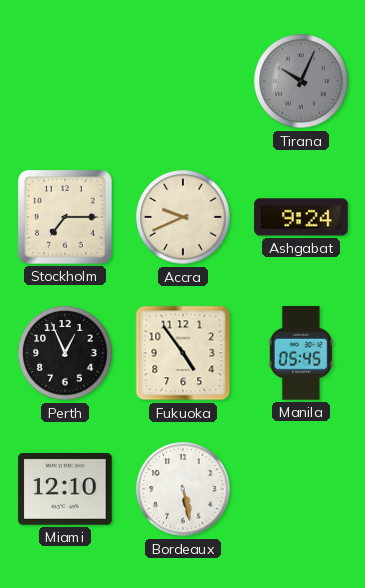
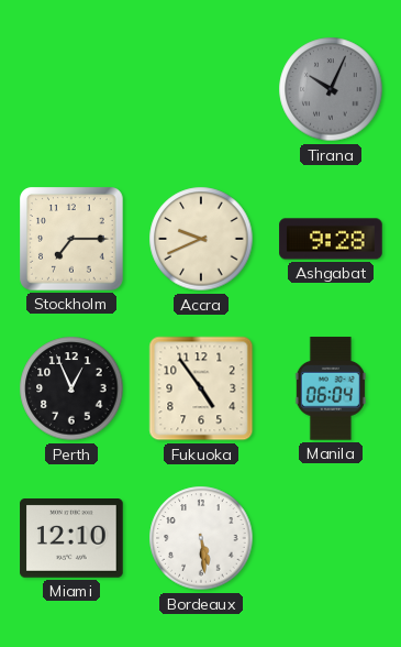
Ashgabat: 9:24 -> 9:28
Manila: 05:45 -> 06:04
Bordeaux: 5:28 -> 5:29
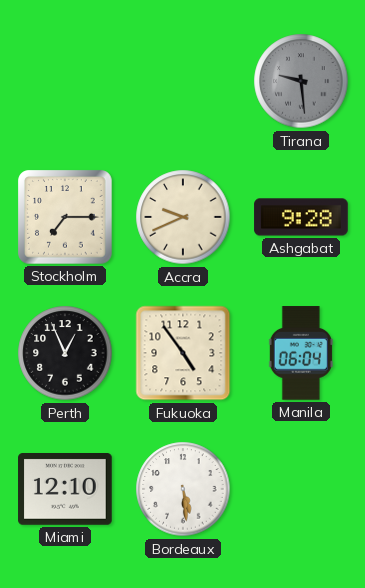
Tirana: 10:04 -> 9:29
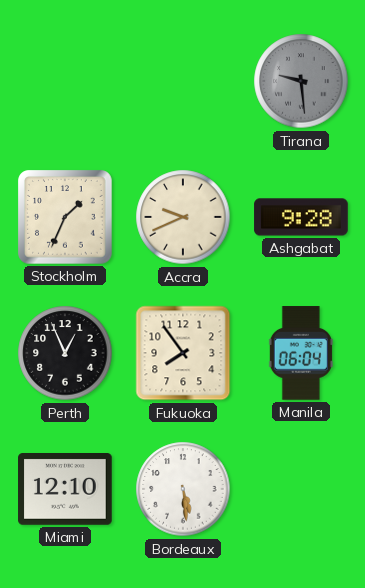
Stockholm: 7:15 -> 1:34
Fukuoka: 4:54 -> 7:54
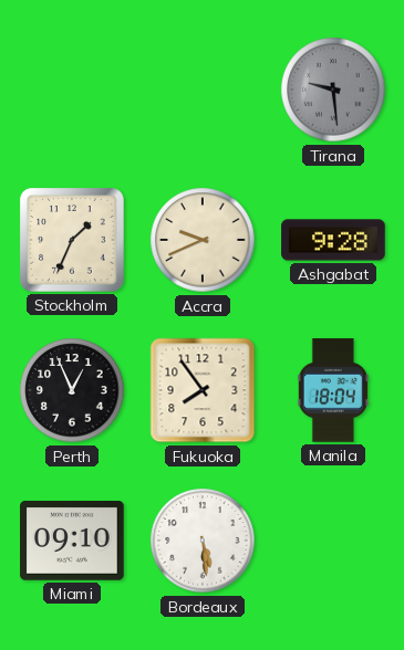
Manila: 06:04 -> 18:04
Miami: 12:10 -> 09:10
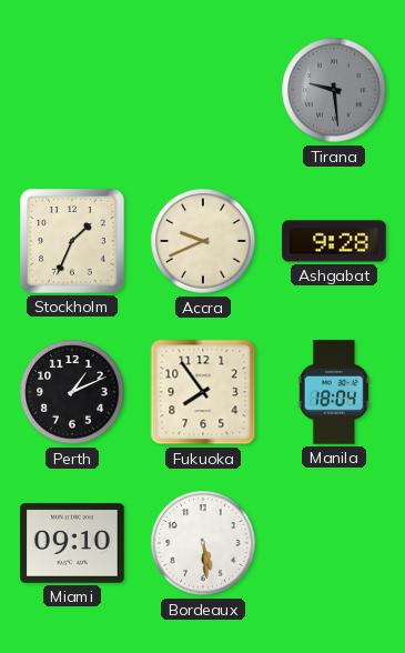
Perth: 12:56 -> 1:11
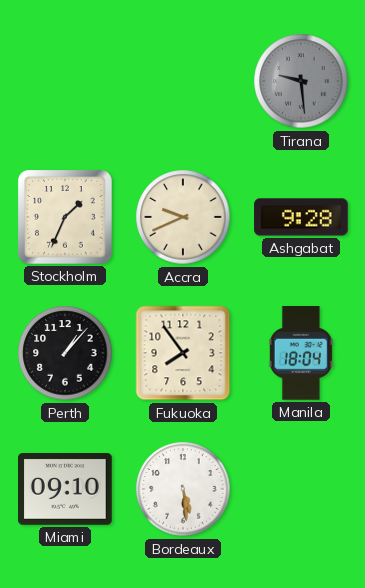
Perth: 1:11 -> 1:07
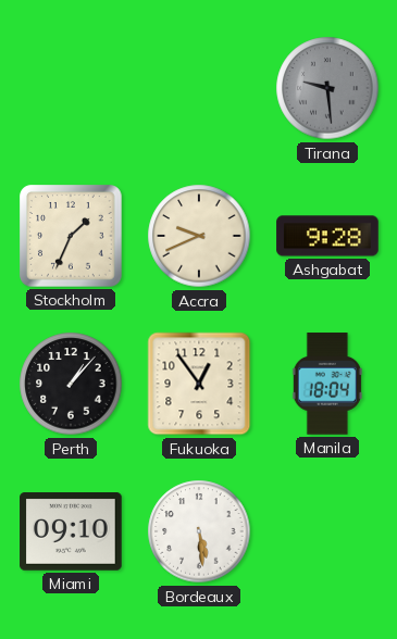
Fukuoka: 7:54 -> 12:54
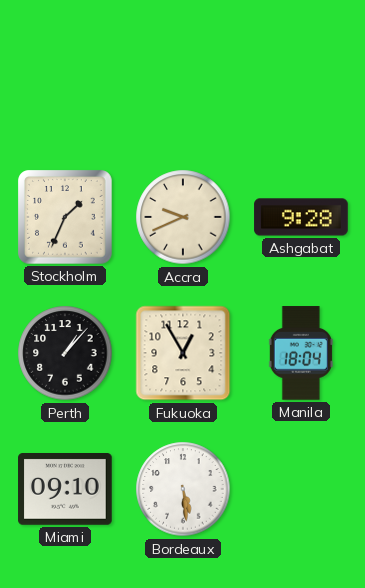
Tirana: 9:29 -> none
Fukuoka: 12:54 -> 12:55
